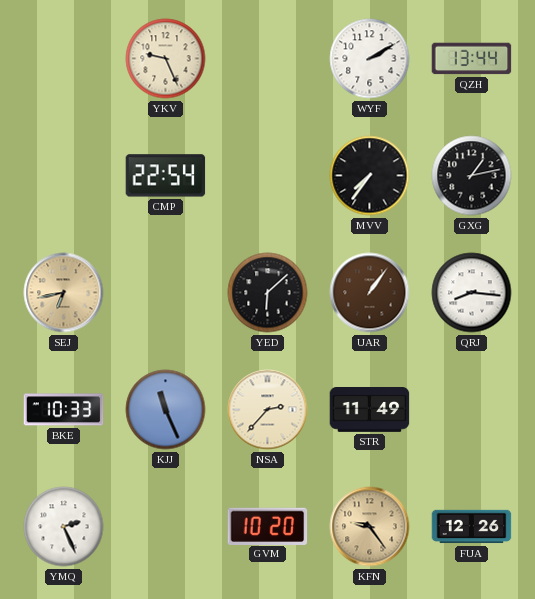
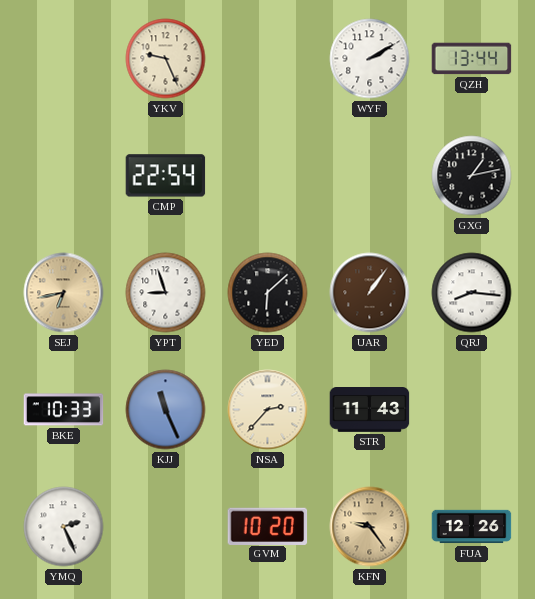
MVV: 7:36 -> none
YPT: none -> 8:57
STR: 11:49 -> 11:43
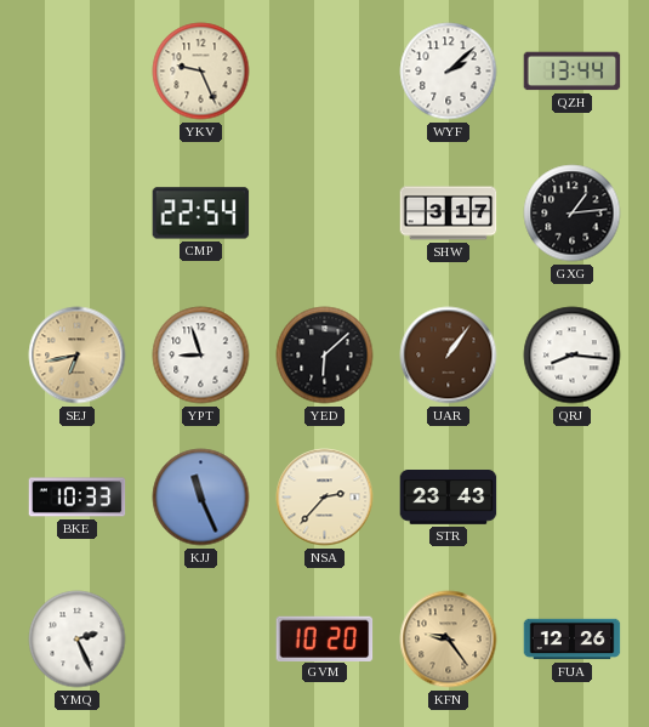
WYF: 2:10 -> 2:08
SHW: none -> 3:17
GXG: 1:13 -> 1:14
STR: 11:43 -> 23:43
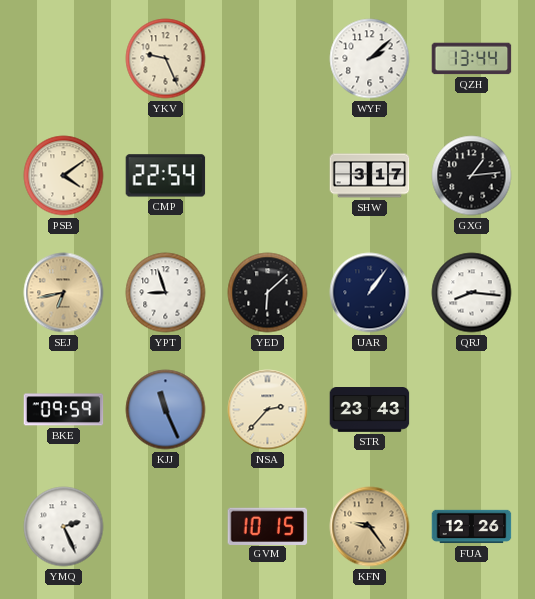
PSB: none -> 4:09
UAR dial: brown -> navy
BKE: 10:33 -> 09:59
GVM: 10:20 -> 10:15
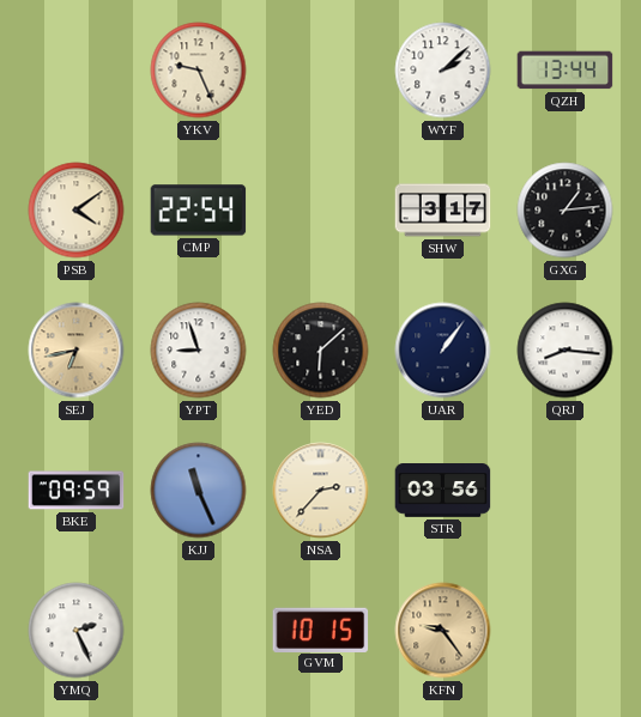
STR: 23:43 -> 03:56
FUA: 12:26 -> none
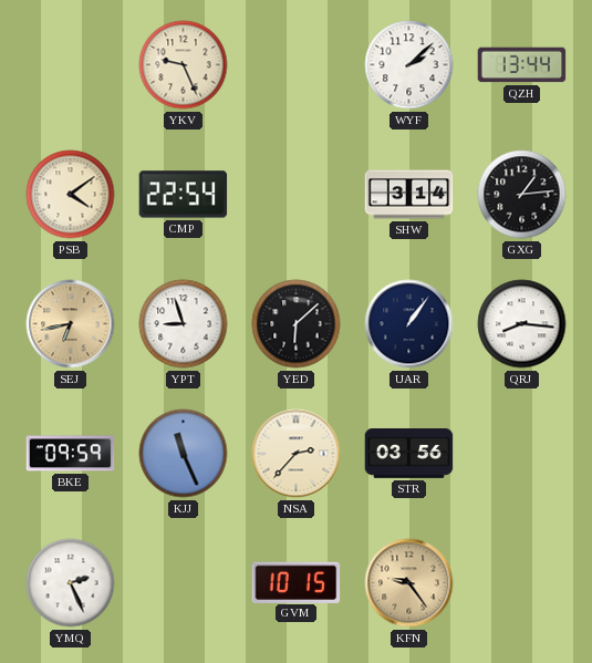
SHW: 3:17 -> 3:14
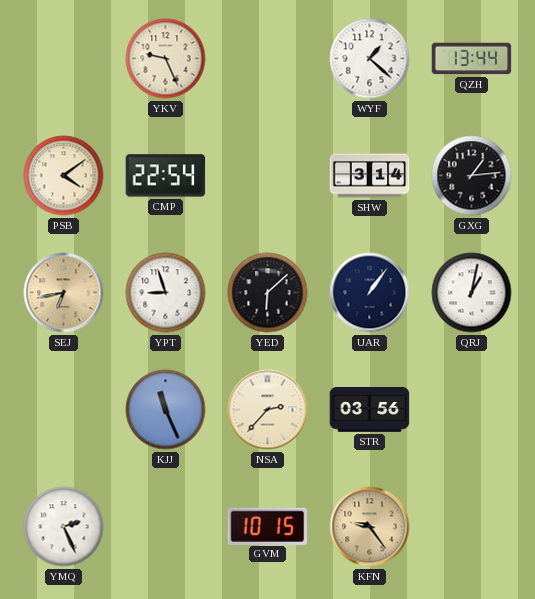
WYF: 2:08 -> 1:22
QRJ: 8:16 -> 1:02
BKE: 09:59 -> none
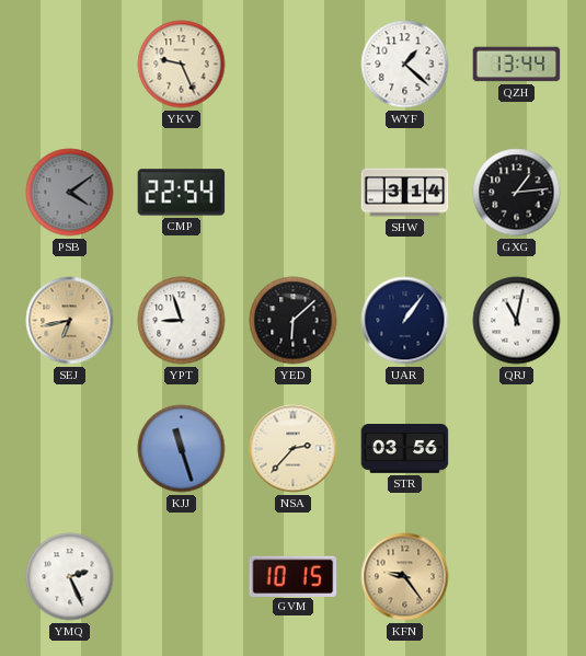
PSB dial: cream -> grey
QRJ: 1:02 -> 11:02
KJJ: 11:26 -> 11:27
